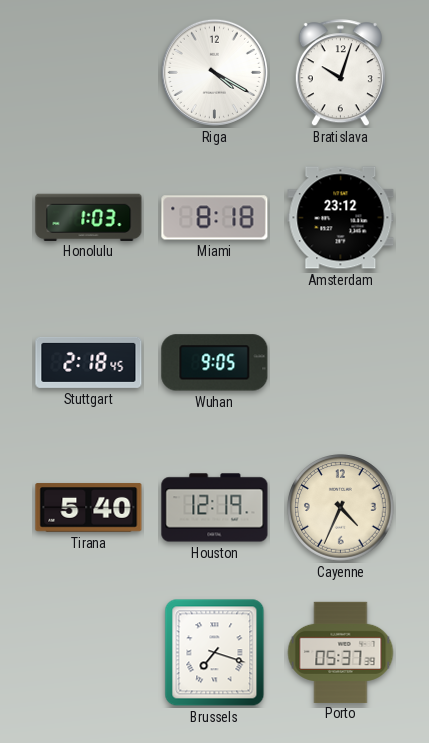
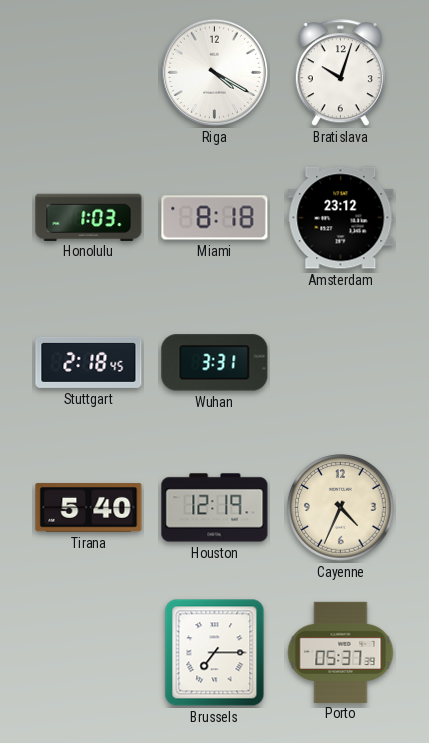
Wuhan: 9:05 -> 3:31
Brussels: 7:18 -> 7:15
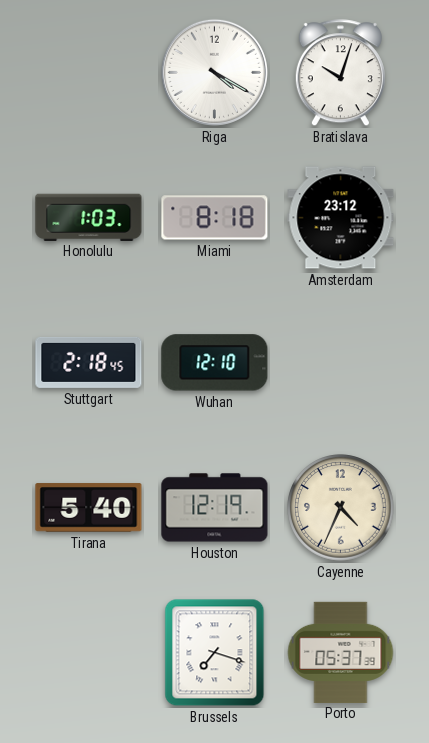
Wuhan: 3:31 -> 12:10
Brussels: 7:15 -> 7:18
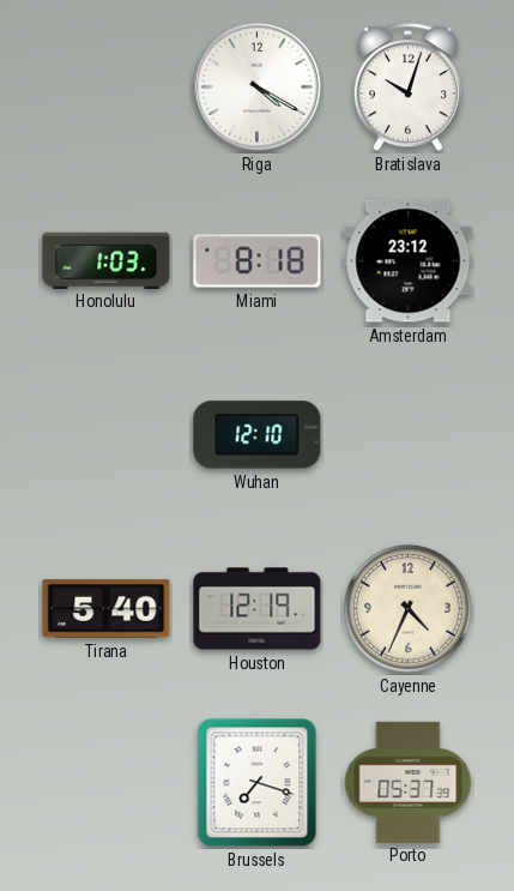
Stuttgart: 2:18 -> none
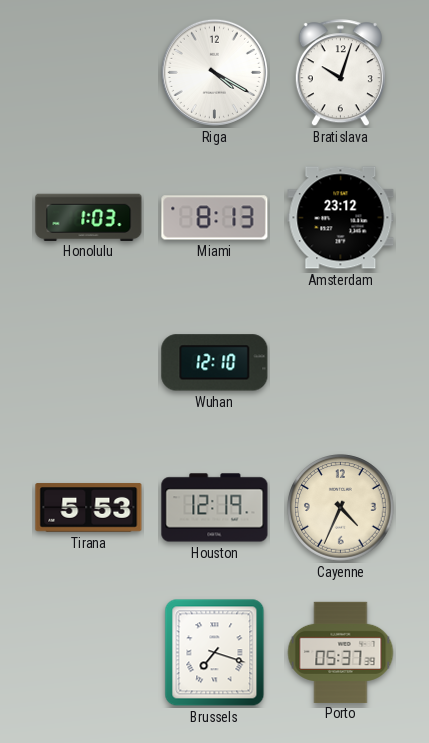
Miami: 8:18 -> 8:13
Tirana: 5:40 -> 5:53
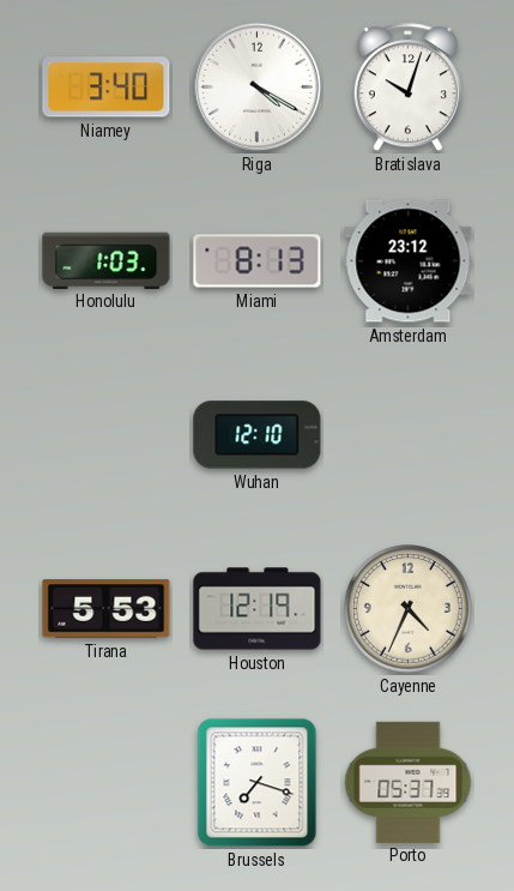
Niamey: none -> 3:40
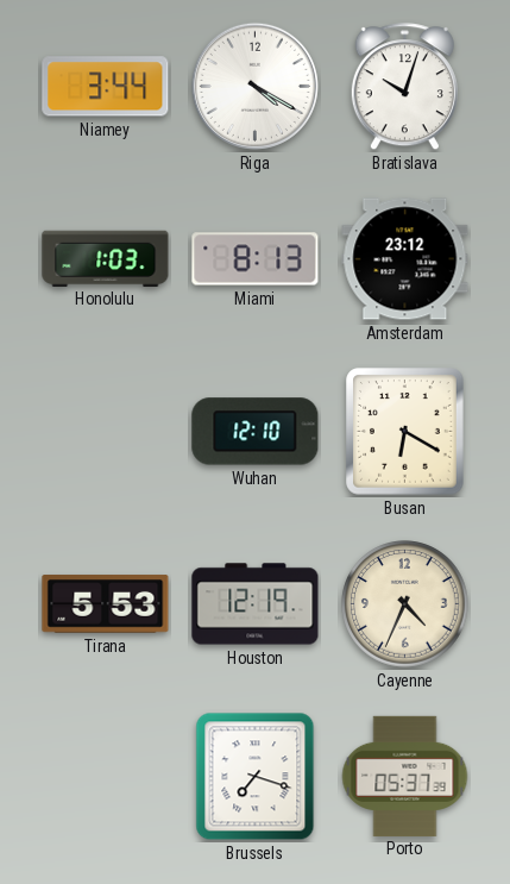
Niamey: 3:40 -> 3:44
Busan: none -> 6:20
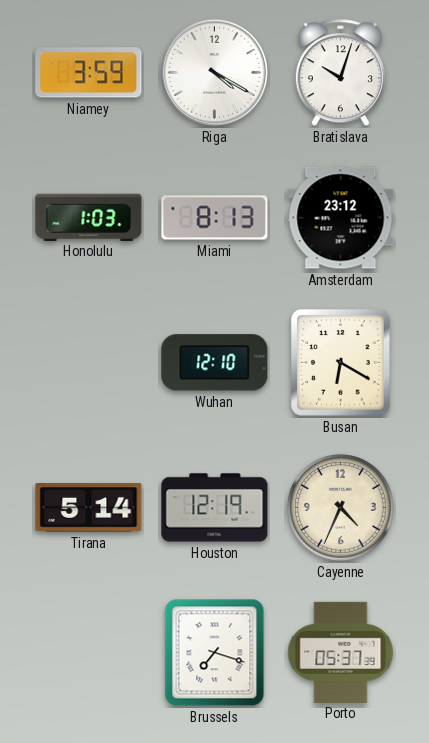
Niamey: 3:44 -> 3:59
Tirana: 5:53 -> 5:14
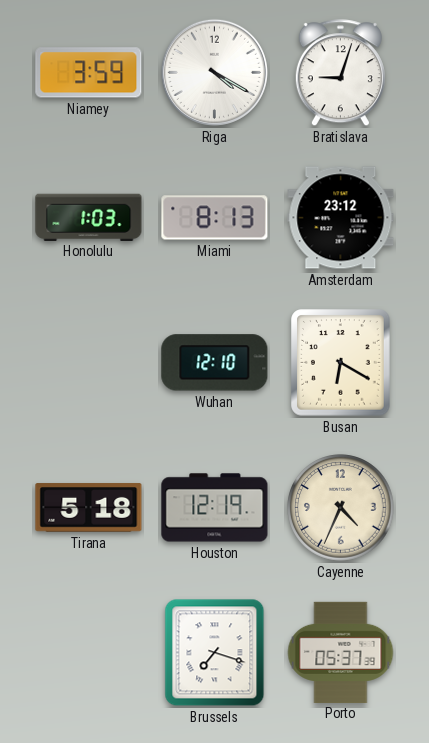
Bratislava: 10:03 -> 9:03
Tirana: 5:14 -> 5:18
